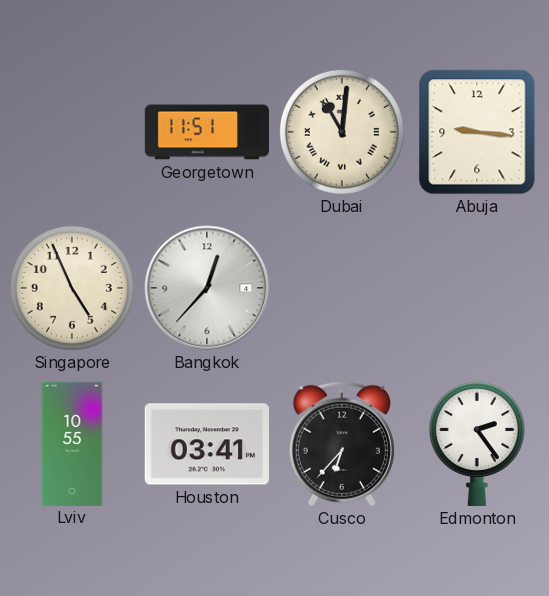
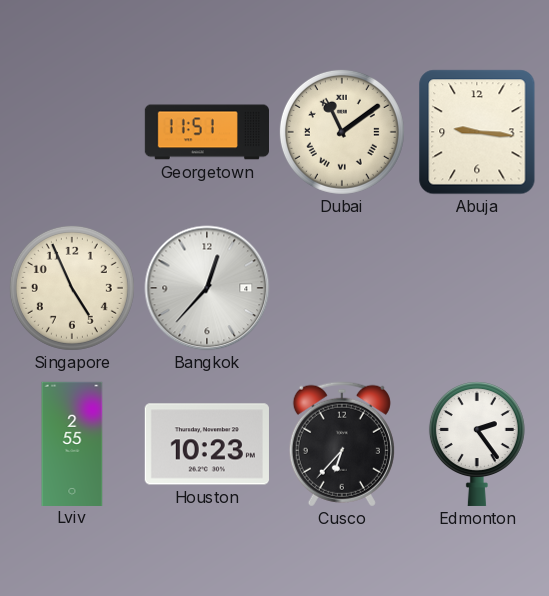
Dubai: 11:01 -> 11:09
Lviv: 10:55 -> 2:55
Houston: 03:41 -> 10:23
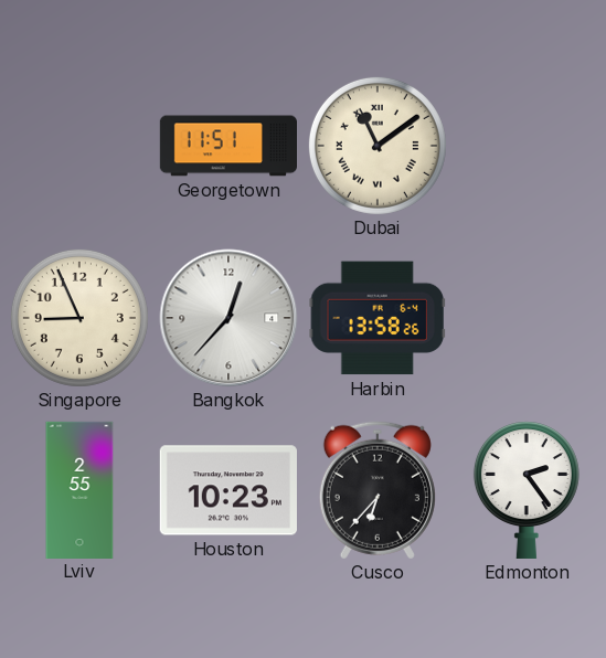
Abuja: 9:16 -> none
Singapore: 4:56 -> 8:56
Harbin: none -> 13:58
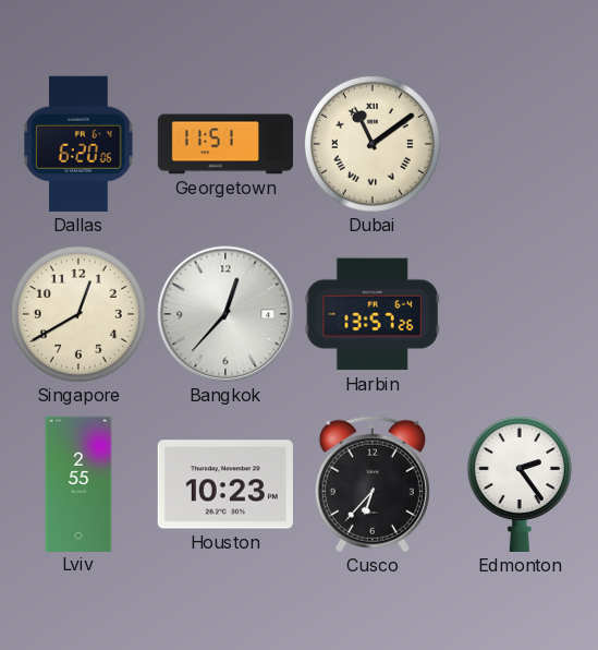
Dallas: none -> 6:20
Singapore: 8:56 -> 12:40
Harbin: 13:58 -> 13:57
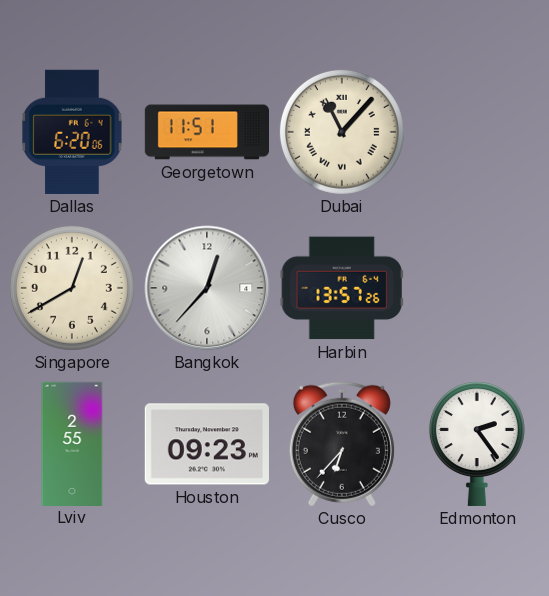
Dubai: 11:09 -> 11:07
Houston: 10:23 -> 09:23
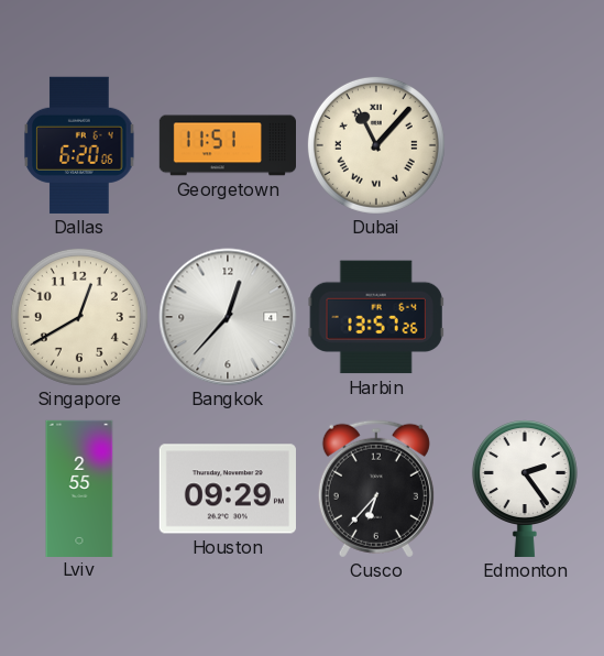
Houston: 09:23 -> 09:29
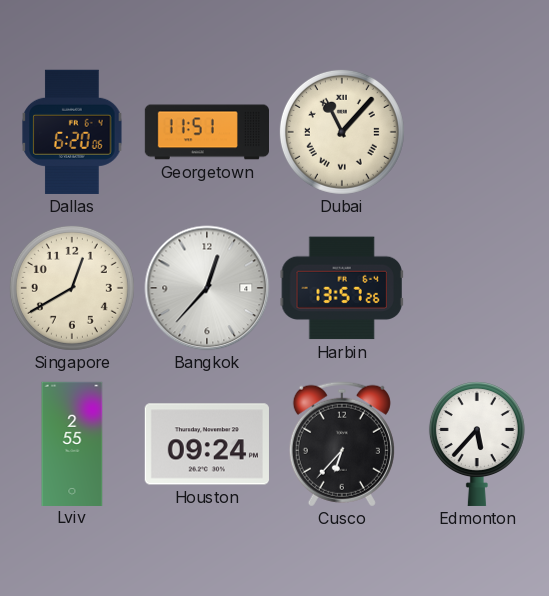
Houston: 09:29 -> 09:24
Edmonton: 2:24 -> 5:37
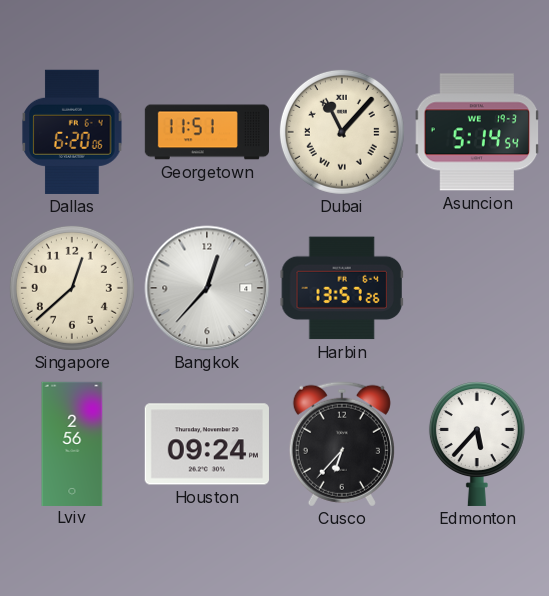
Asuncion: none -> 5:14
Singapore: 12:40 -> 12:38
Lviv: 2:55 -> 2:56
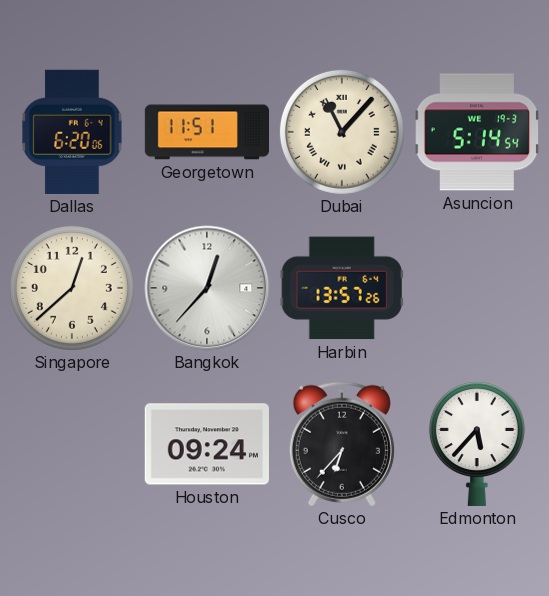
Lviv: 2:56 -> none
